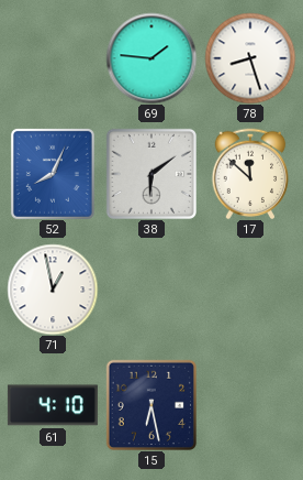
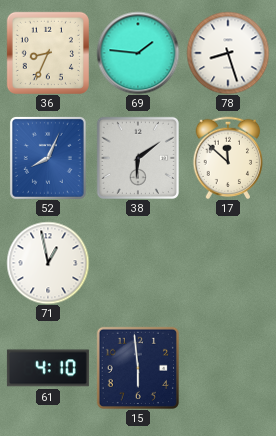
36: none -> 8:34
15: 6:28 -> 5:59
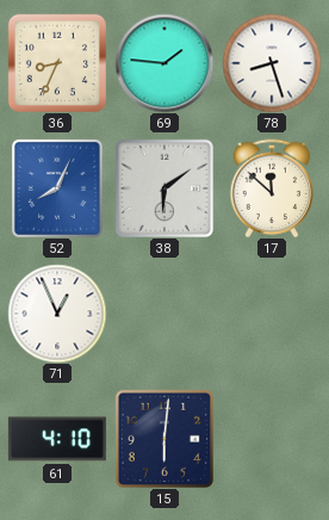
71: 12:58 -> 12:56
15: 5:59 -> 6:01
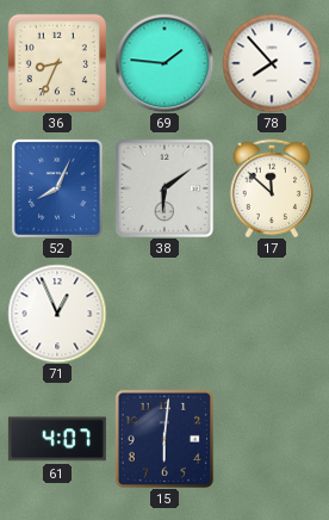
78: 8:27 -> 7:53
61: 4:10 -> 4:07
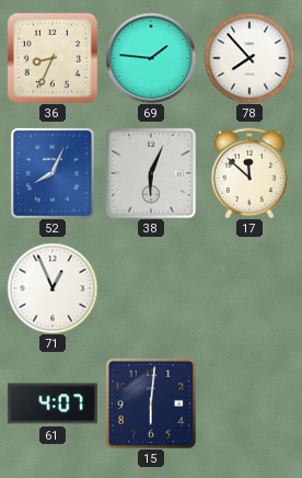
38: 6:09 -> 6:04
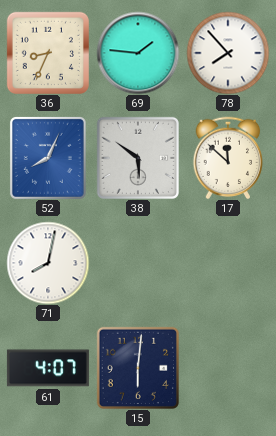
38: 6:04 -> 5:51
71: 12:56 -> 8:02
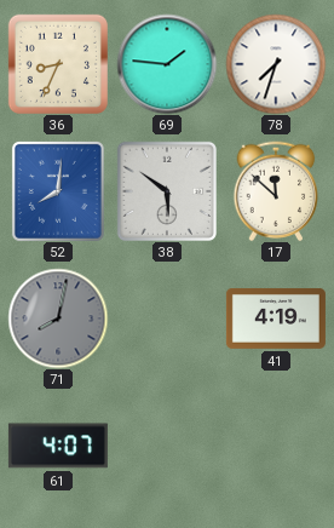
78: 7:53 -> 7:33
52: 8:04 -> 8:01
71 dial: white -> grey
41: none -> 4:19
15: 6:01 -> none
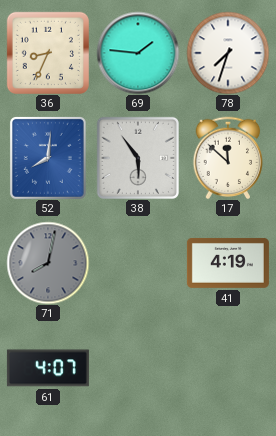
38: 5:51 -> 5:54
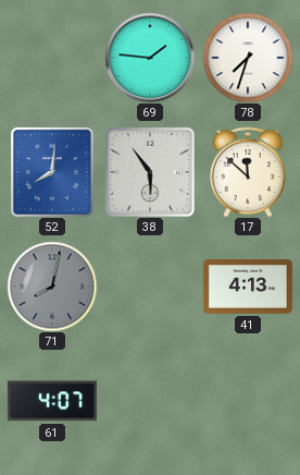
36: 8:34 -> none
41: 4:19 -> 4:13
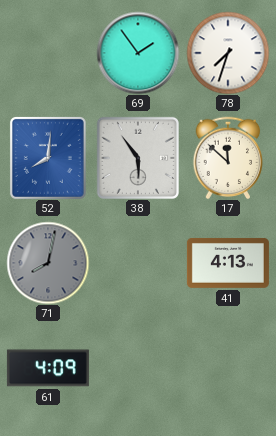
69: 1:46 -> 1:54
61: 4:07 -> 4:09
